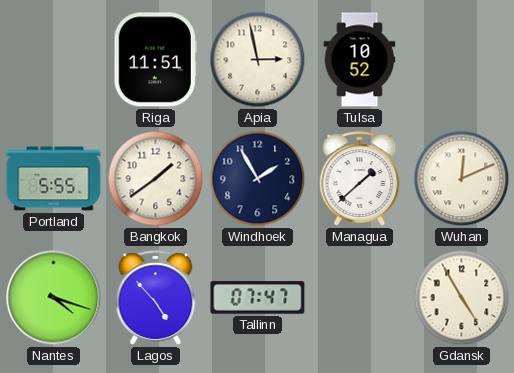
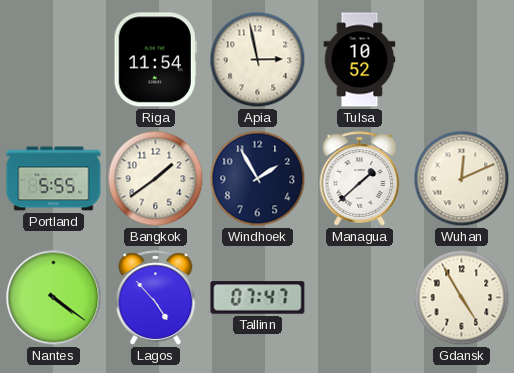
Riga: 11:51 -> 11:54
Nantes: 4:18 -> 4:21
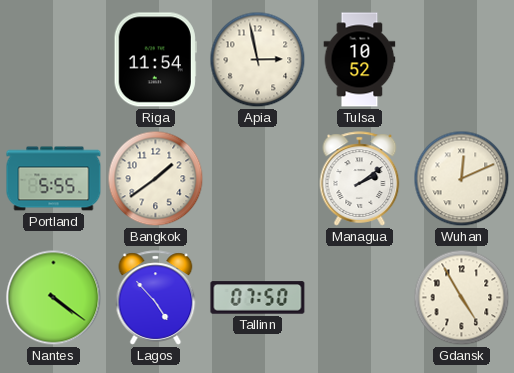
Windhoek: 1:55 -> none
Managua: 1:38 -> 2:09
Tallinn: 07:47 -> 07:50
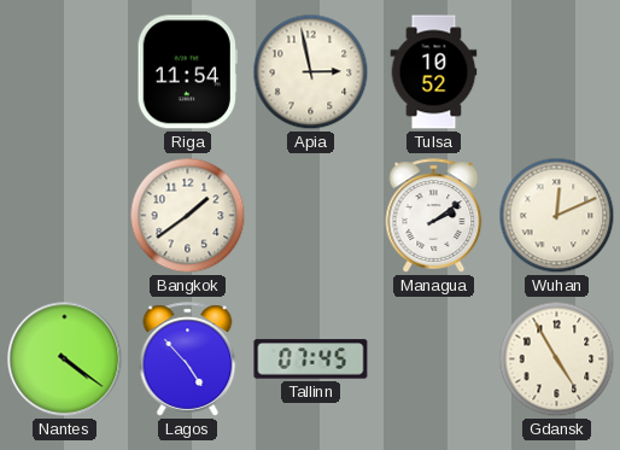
Portland: 5:55 -> none
Tallinn: 07:50 -> 07:45
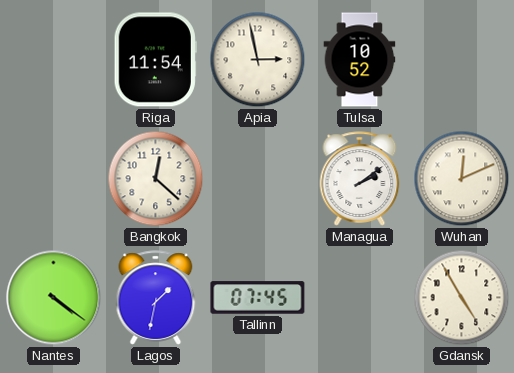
Bangkok: 1:39 -> 12:22
Lagos: 4:53 -> 1:32
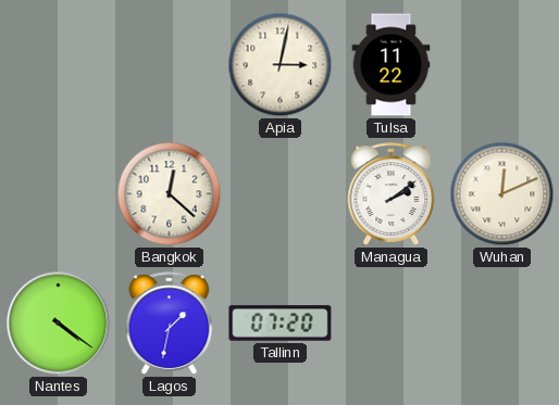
Riga: 11:54 -> none
Apia: 2:58 -> 3:02
Tulsa: 10:52 -> 11:22
Tallinn: 07:45 -> 07:20
Gdansk: 4:55 -> none
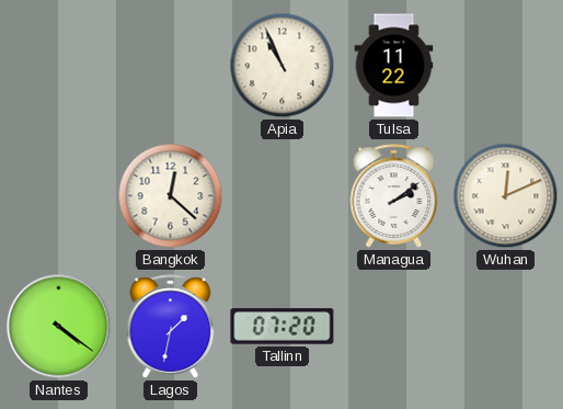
Apia: 3:02 -> 10:56
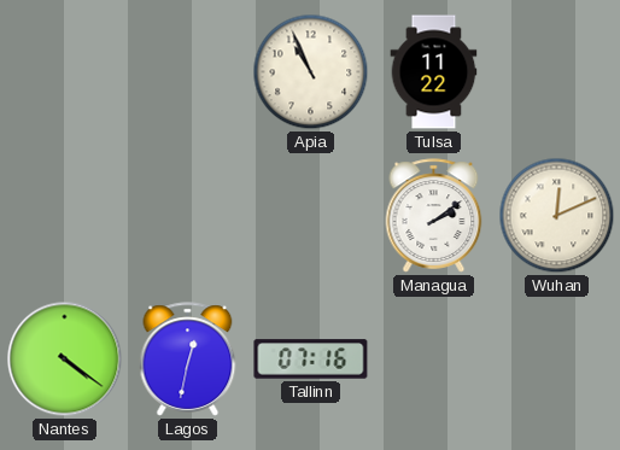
Bangkok: 12:22 -> none
Lagos: 1:32 -> 12:32
Tallinn: 07:20 -> 07:16
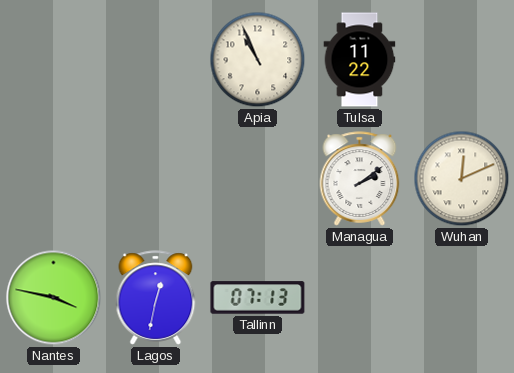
Nantes: 4:21 -> 3:47
Tallinn: 07:16 -> 07:13
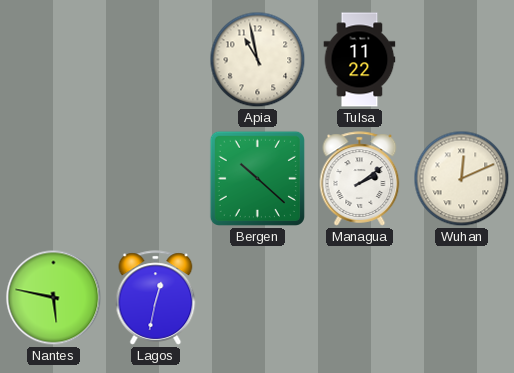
Apia: 10:56 -> 10:58
Bergen: none -> 10:22
Nantes: 3:47 -> 5:47
Tallinn: 07:13 -> none
